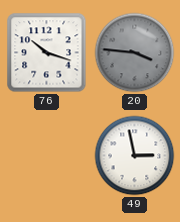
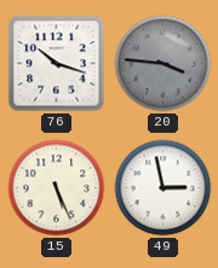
15: none -> 5:26
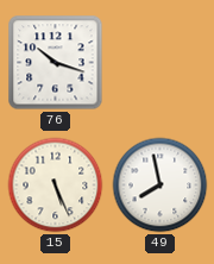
20: 3:46 -> none
49: 2:58 -> 7:58
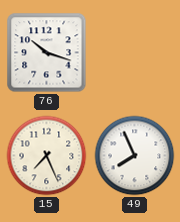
15: 5:26 -> 7:26
49: 7:58 -> 7:56
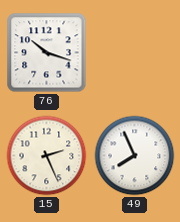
15: 7:26 -> 2:26
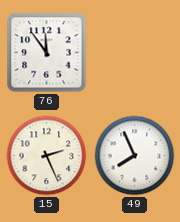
76: 10:18 -> 11:54
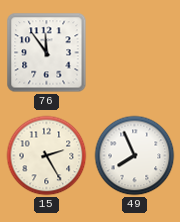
15: 2:26 -> 2:25
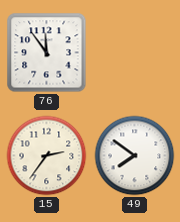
15: 2:25 -> 2:36
49: 7:56 -> 7:51
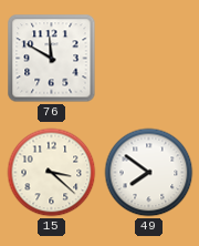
76: 11:54 -> 11:50
15: 2:36 -> 3:22
